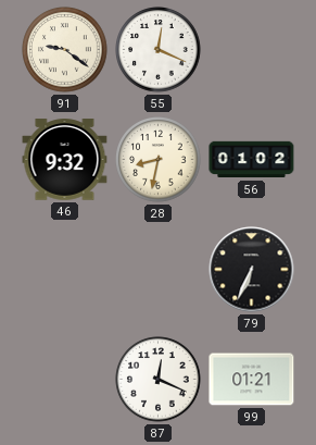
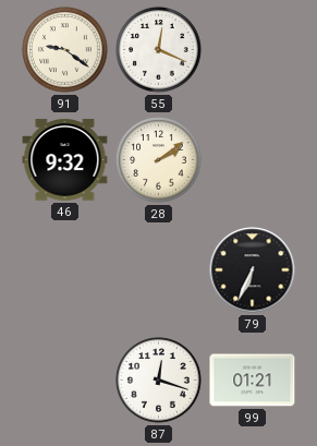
28: 8:32 -> 2:09
56: 01:02 -> none
87: 12:19 -> 12:18
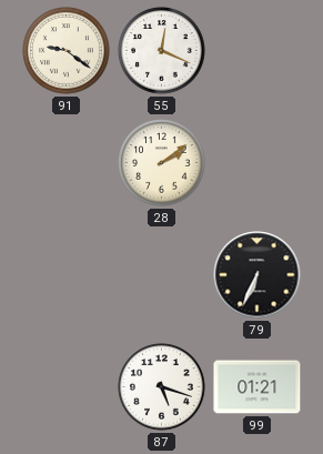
46: 9:32 -> none
87: 12:18 -> 5:18
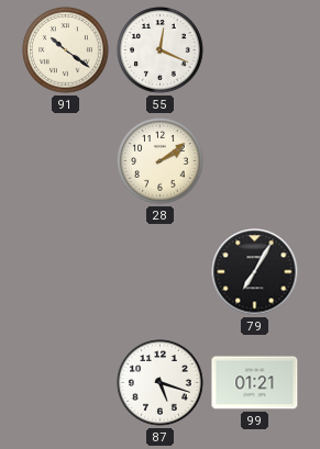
91: 9:21 -> 10:21
79: 6:34 -> 7:05
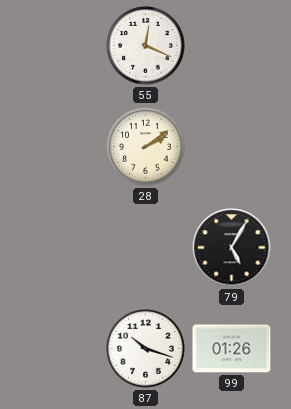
91: 10:21 -> none
79: 7:05 -> 5:05
87: 5:18 -> 10:18
99: 01:21 -> 01:26
